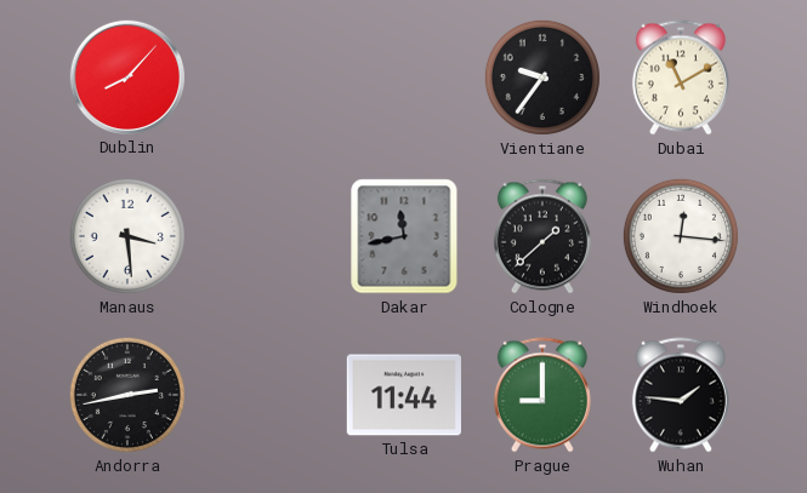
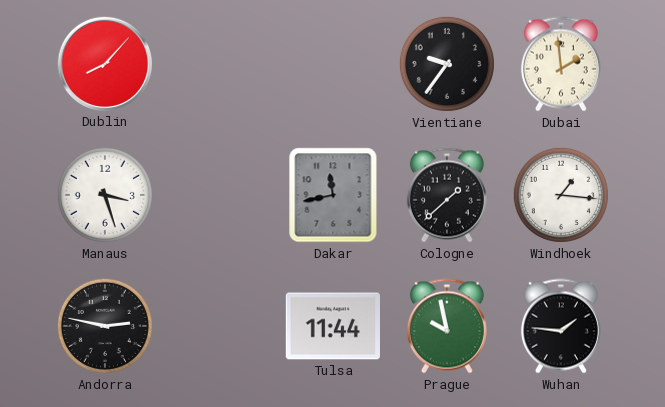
Dubai: 11:10 -> 1:59
Manaus: 3:29 -> 3:27
Windhoek: 12:16 -> 1:16
Andorra: 2:43 -> 2:47
Prague: 9:00 -> 9:58
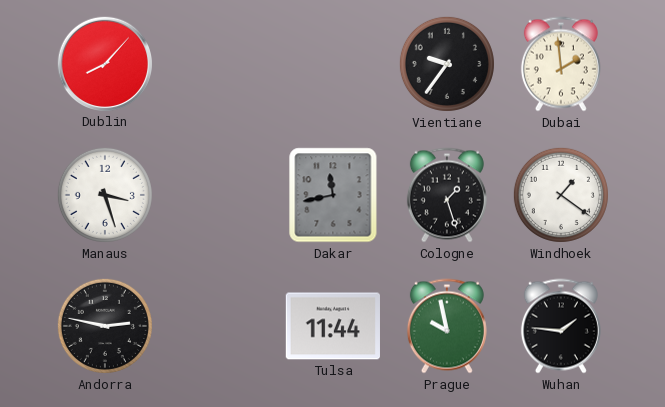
Cologne: 1:38 -> 1:27
Windhoek: 1:16 -> 1:21
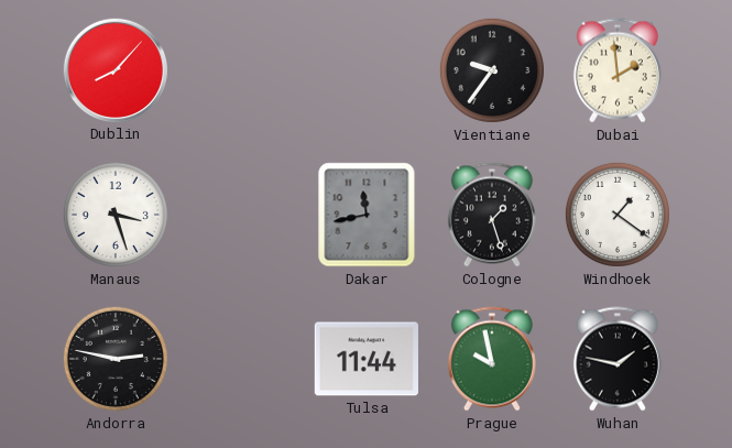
Wuhan: 1:46 -> 1:47
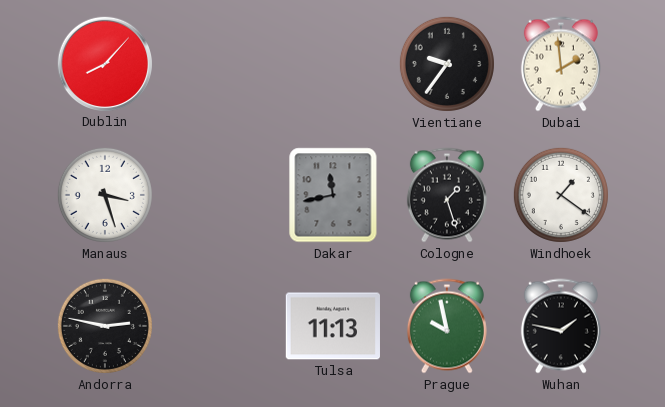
Tulsa: 11:44 -> 11:13
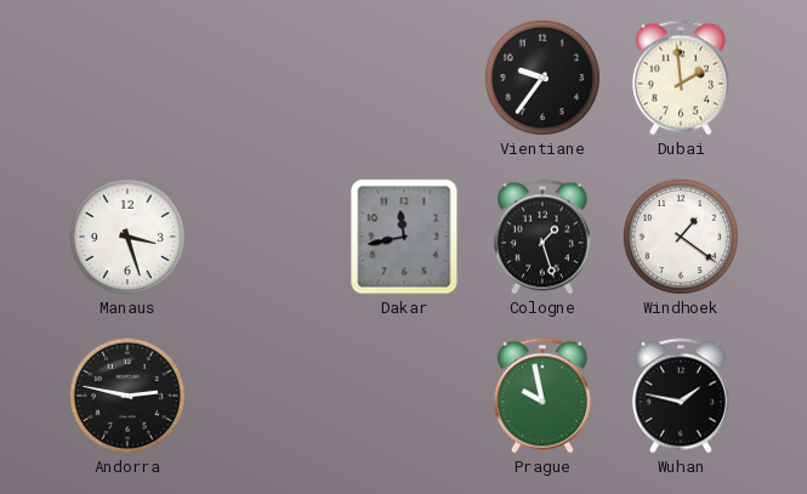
Dublin: 8:07 -> none
Tulsa: 11:13 -> none
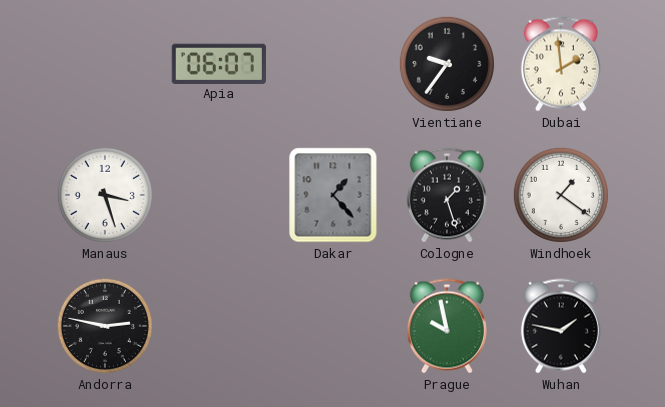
Apia: none -> 06:07
Dakar: 11:43 -> 1:23
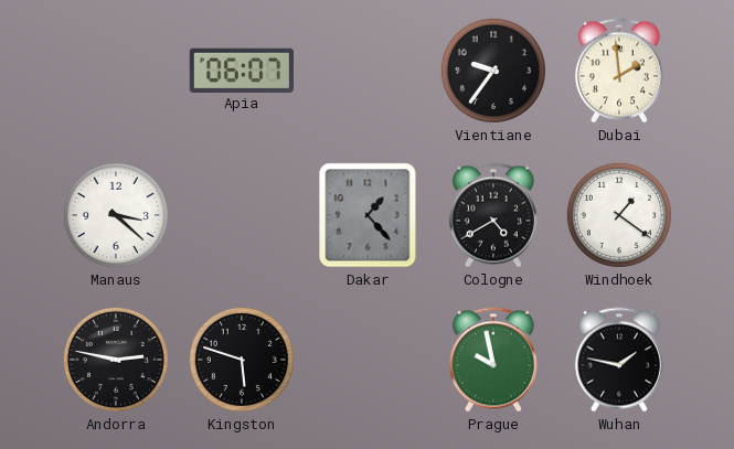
Manaus: 3:27 -> 3:22
Cologne: 1:27 -> 4:40
Kingston: none -> 5:48
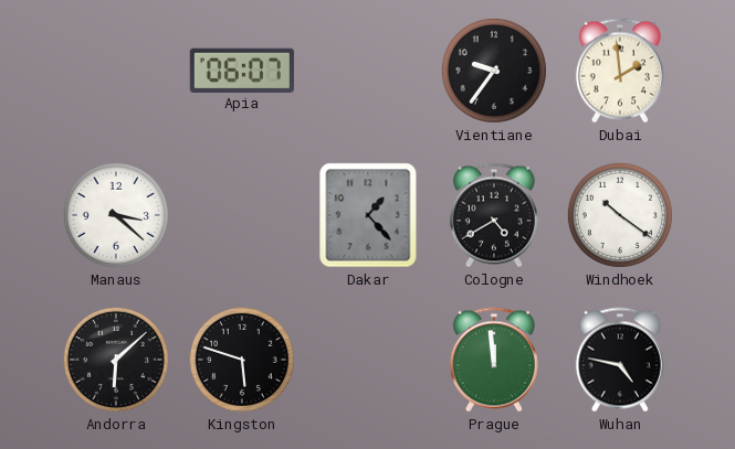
Windhoek: 1:21 -> 10:21
Andorra: 2:47 -> 6:08
Prague: 9:58 -> 11:59
Wuhan: 1:47 -> 4:47
